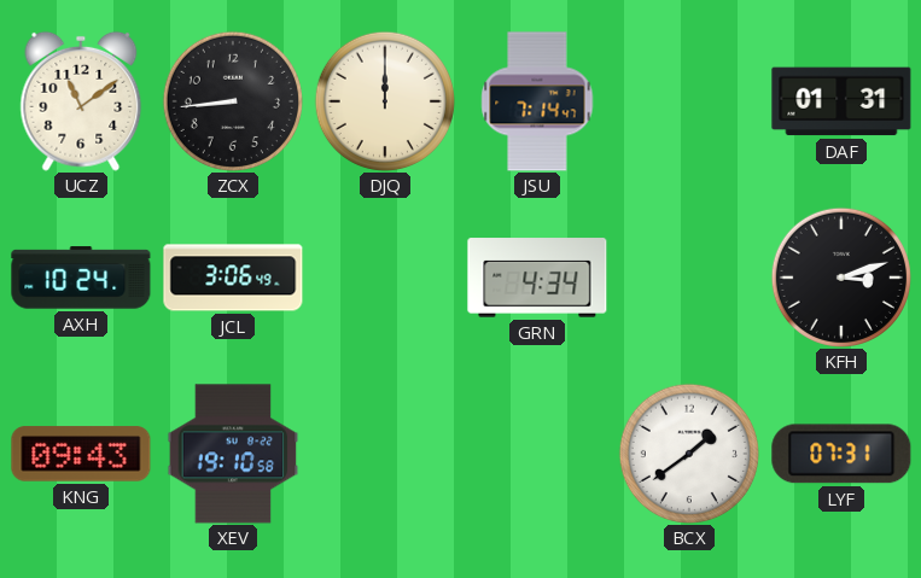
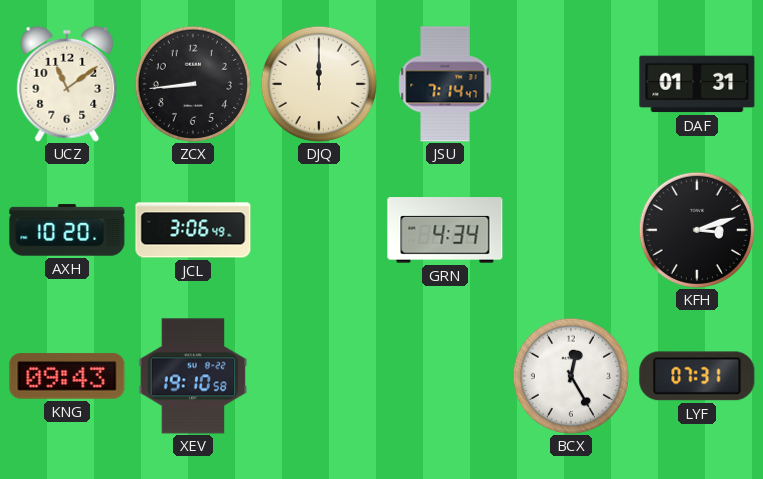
AXH: 10:24 -> 10:20
BCX: 1:39 -> 12:25
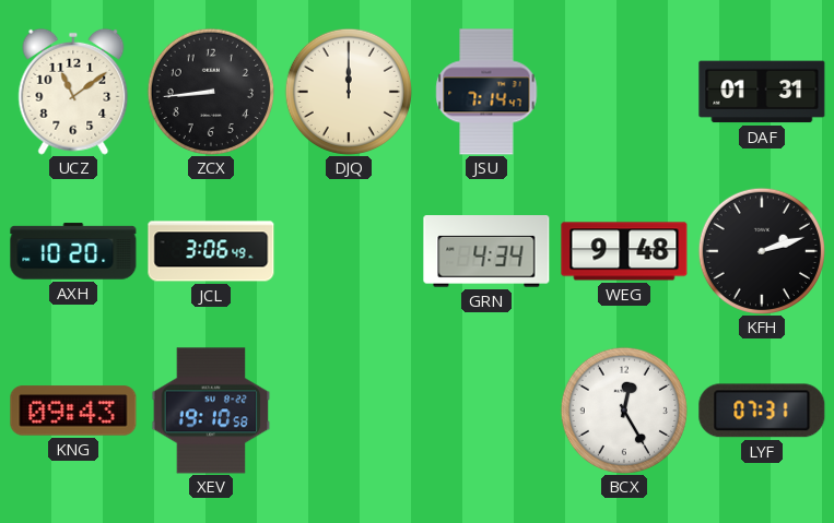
WEG: none -> 9:48
KFH: 3:12 -> 2:12
